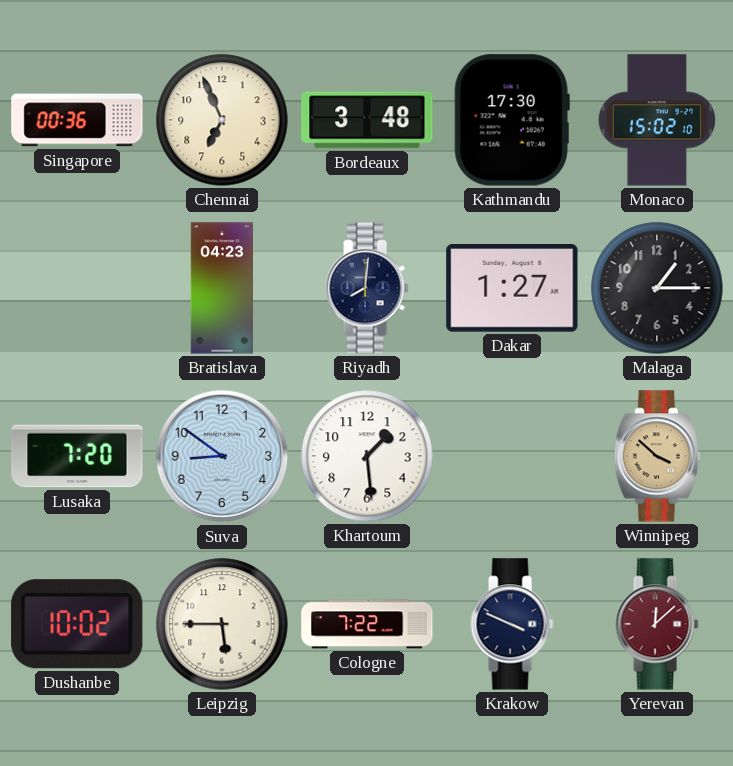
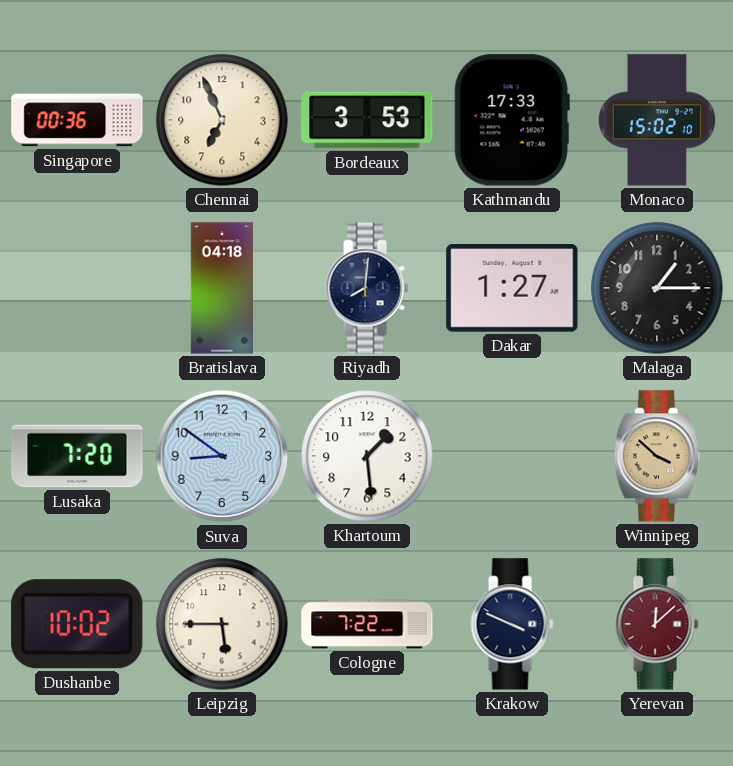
Bordeaux: 3:48 -> 3:53
Kathmandu: 17:30 -> 17:33
Bratislava: 04:23 -> 04:18
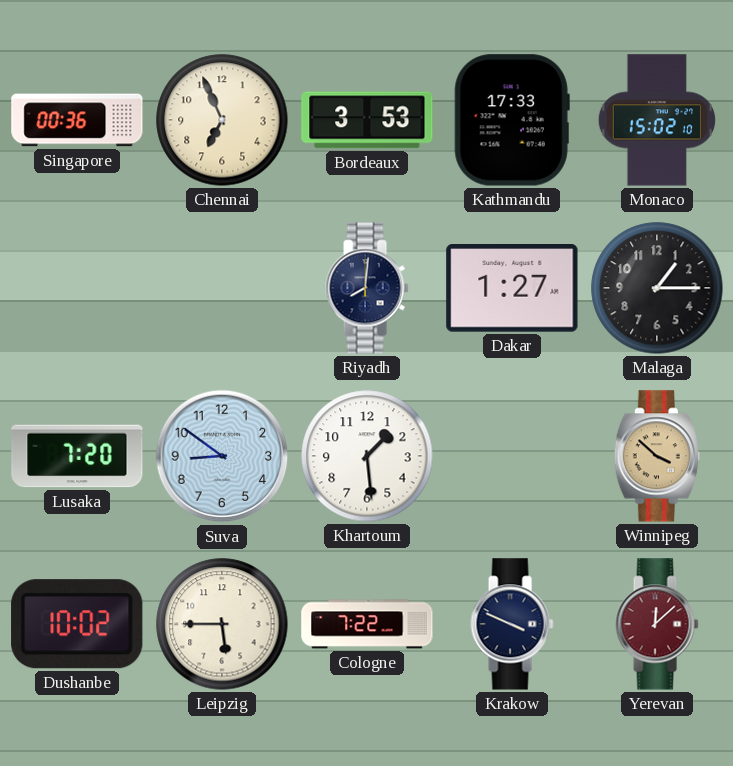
Bratislava: 04:18 -> none
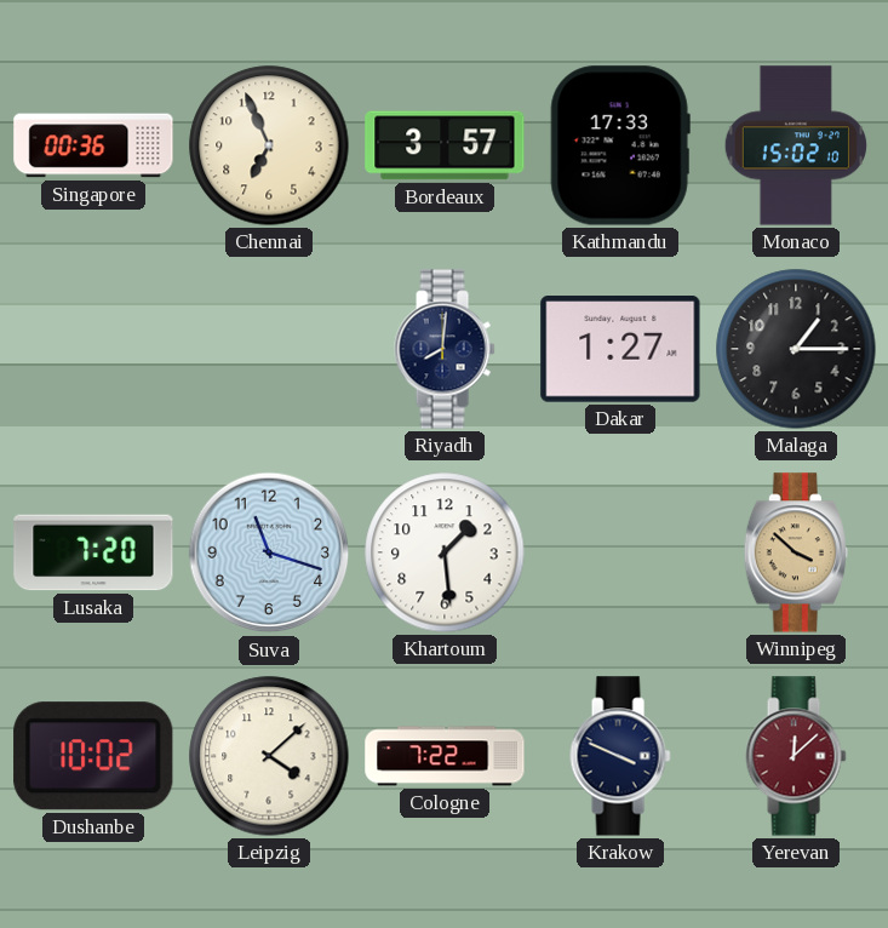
Bordeaux: 3:53 -> 3:57
Suva: 8:51 -> 11:18
Leipzig: 5:45 -> 4:08
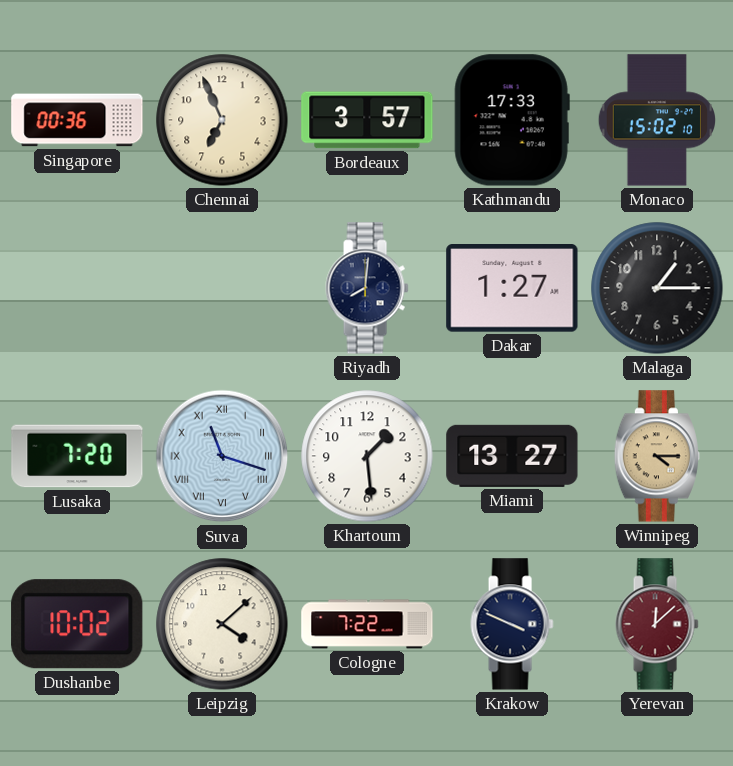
Suva numerals: Arabic -> Roman
Miami: none -> 13:27
Winnipeg: 3:52 -> 4:15
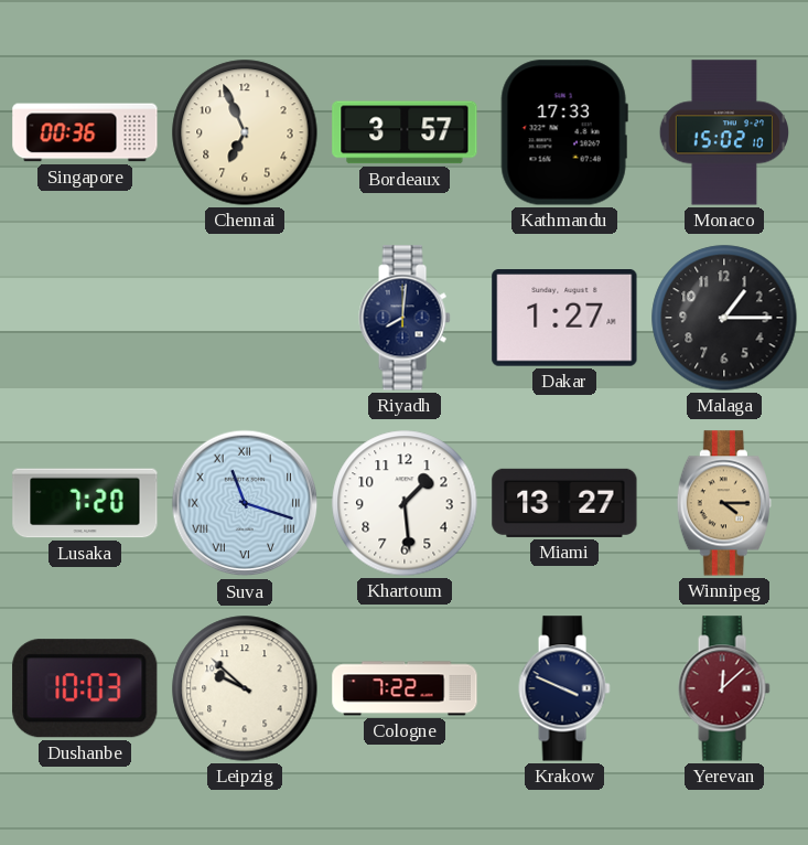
Dushanbe: 10:02 -> 10:03
Leipzig: 4:08 -> 9:52
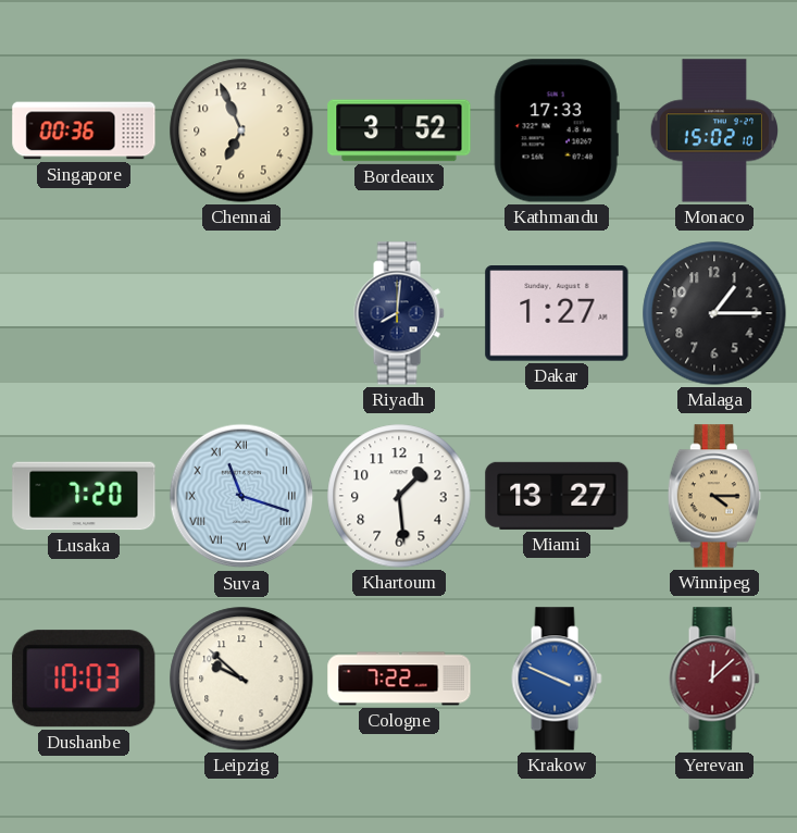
Bordeaux: 3:57 -> 3:52
Krakow dial: navy -> blue
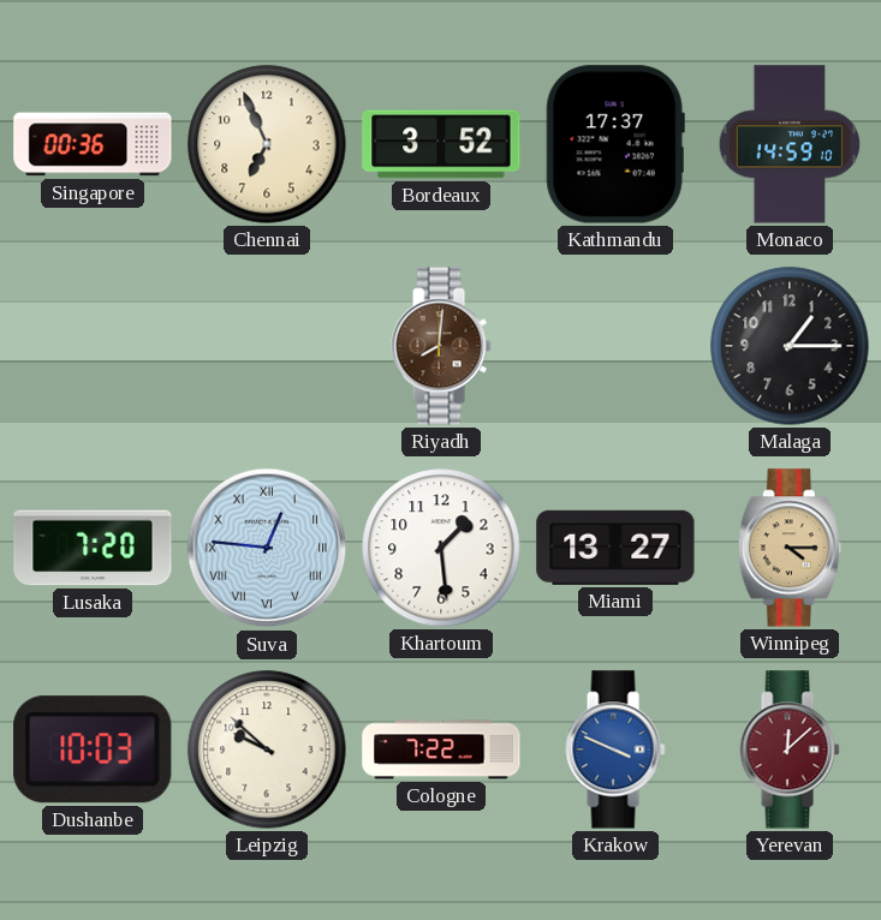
Kathmandu: 17:33 -> 17:37
Monaco: 15:02 -> 14:59
Riyadh dial: navy -> brown
Dakar: 1:27 -> none
Suva: 11:18 -> 12:46
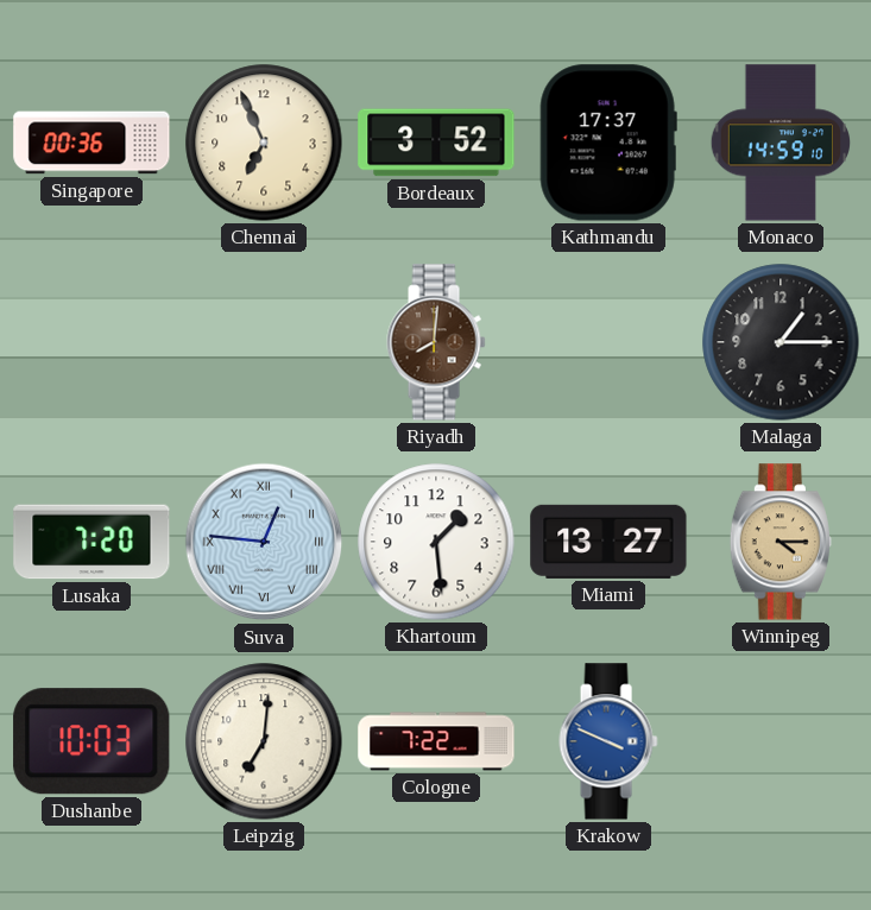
Leipzig: 9:52 -> 7:01
Yerevan: 12:08 -> none
